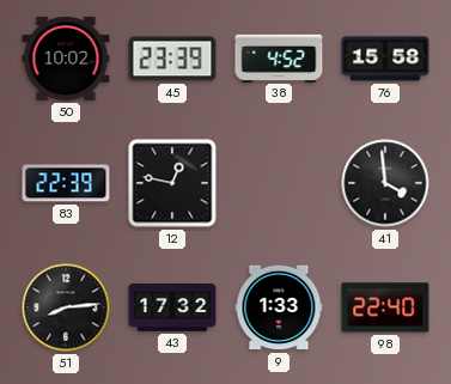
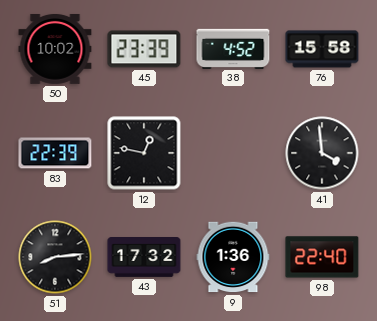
9: 1:33 -> 1:36
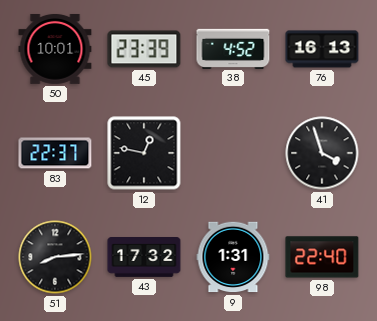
50: 10:02 -> 10:01
76: 15:58 -> 16:13
83: 22:39 -> 22:37
41: 3:59 -> 3:57
9: 1:36 -> 1:31
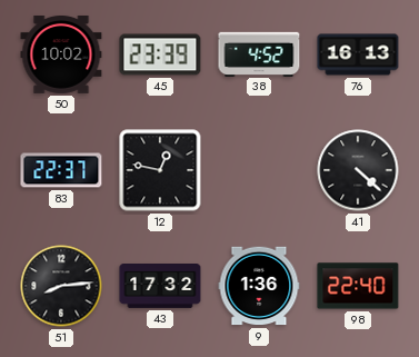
50: 10:01 -> 10:02
41: 3:57 -> 4:22
9: 1:31 -> 1:36
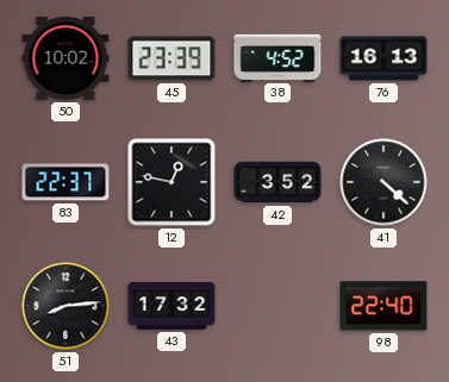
42: none -> 3:52
9: 1:36 -> none
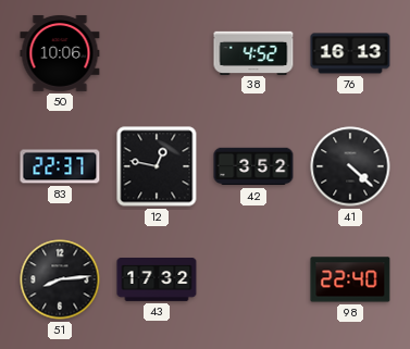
50: 10:02 -> 10:06
45: 23:39 -> none
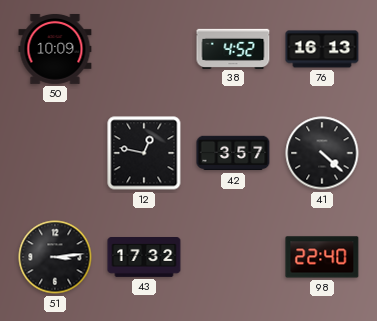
50: 10:06 -> 10:09
83: 22:37 -> none
42: 3:52 -> 3:57
51: 8:14 -> 3:14
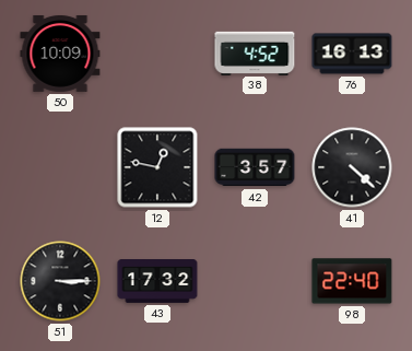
51: 3:14 -> 3:15
